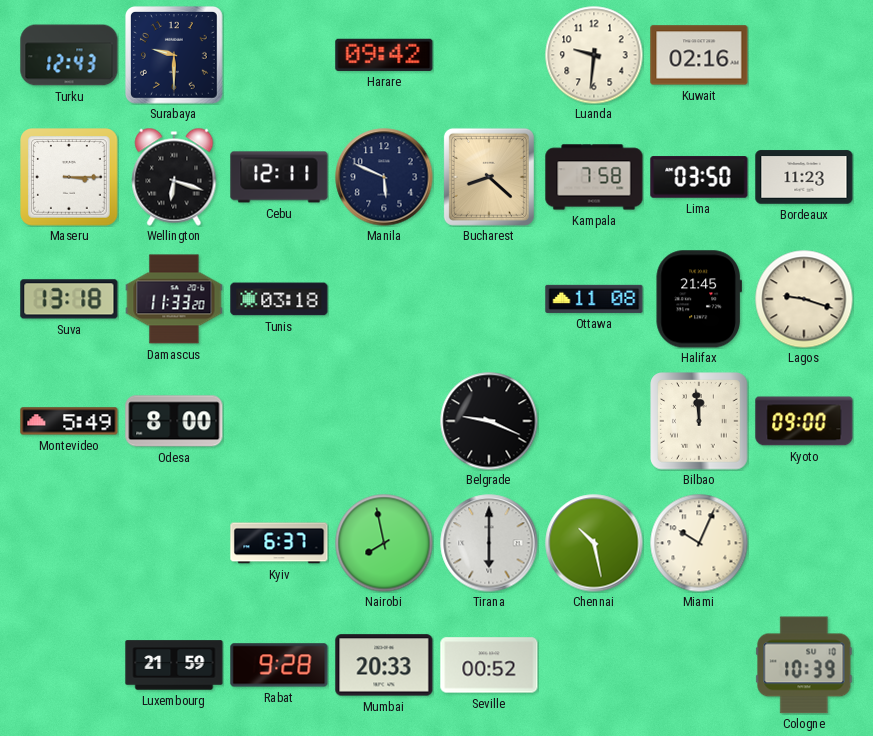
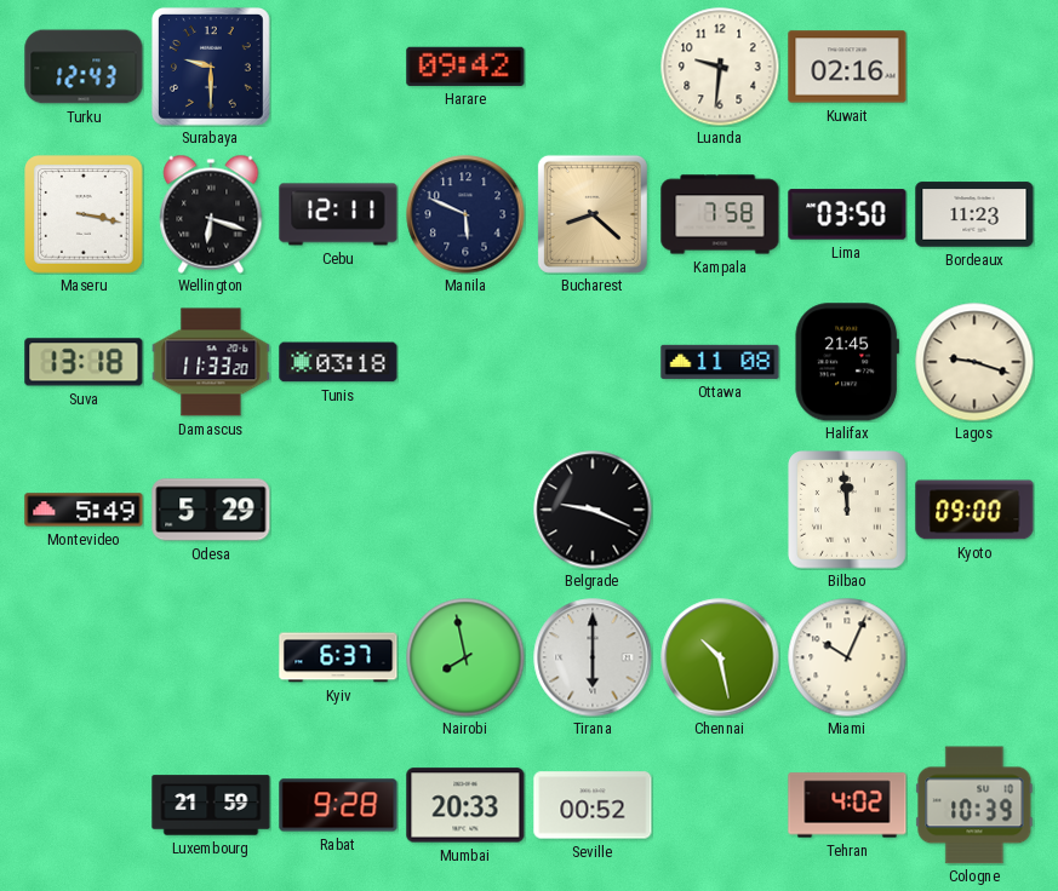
Maseru: 3:15 -> 3:17
Odesa: 8:00 -> 5:29
Tehran: none -> 4:02
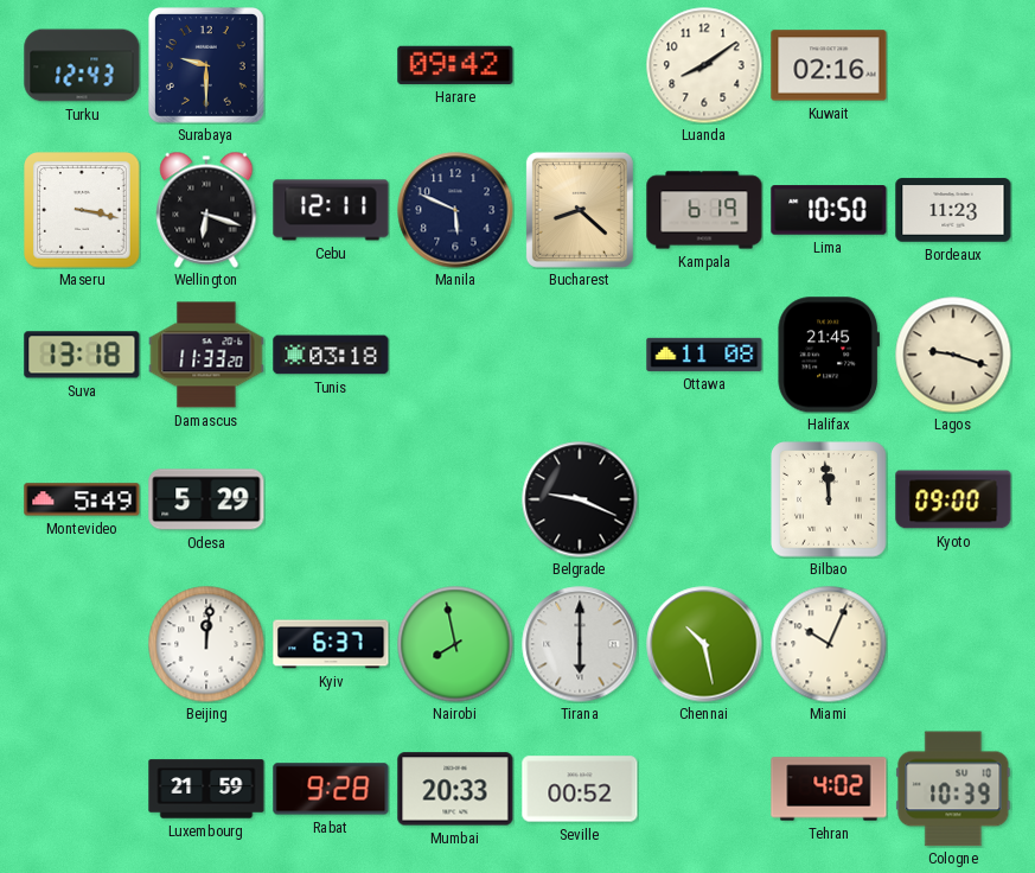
Luanda: 9:31 -> 8:09
Kampala: 7:58 -> 6:19
Lima: 03:50 -> 10:50
Beijing: none -> 12:01
